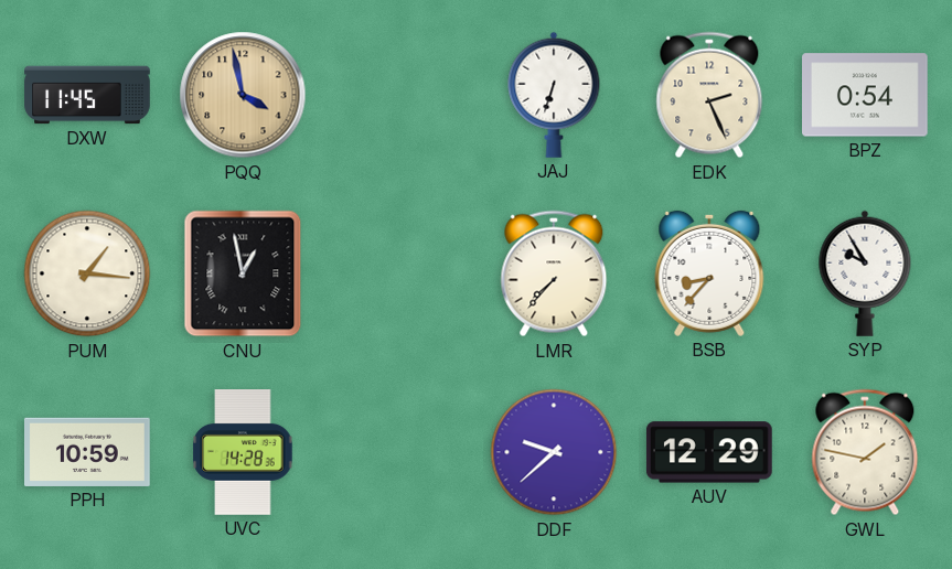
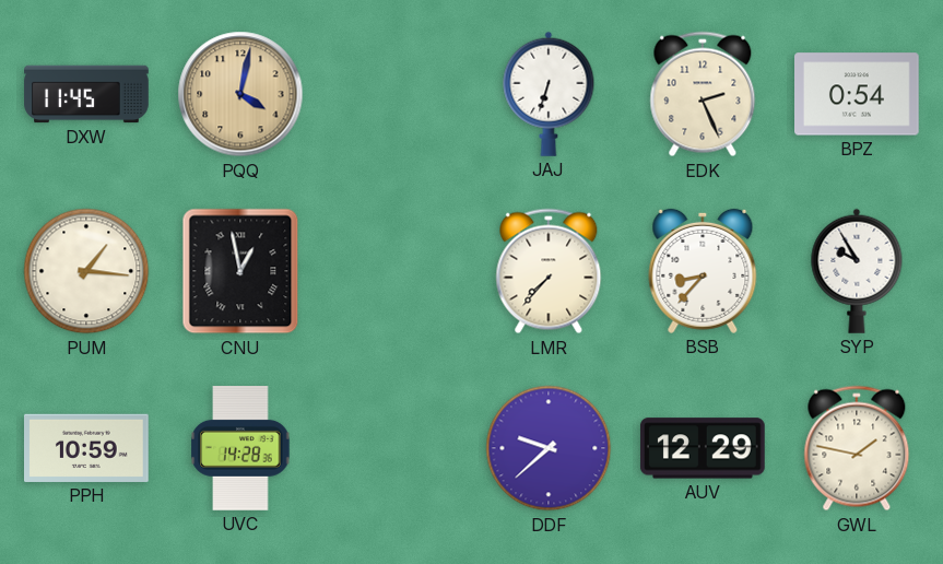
PQQ: 3:58 -> 4:02
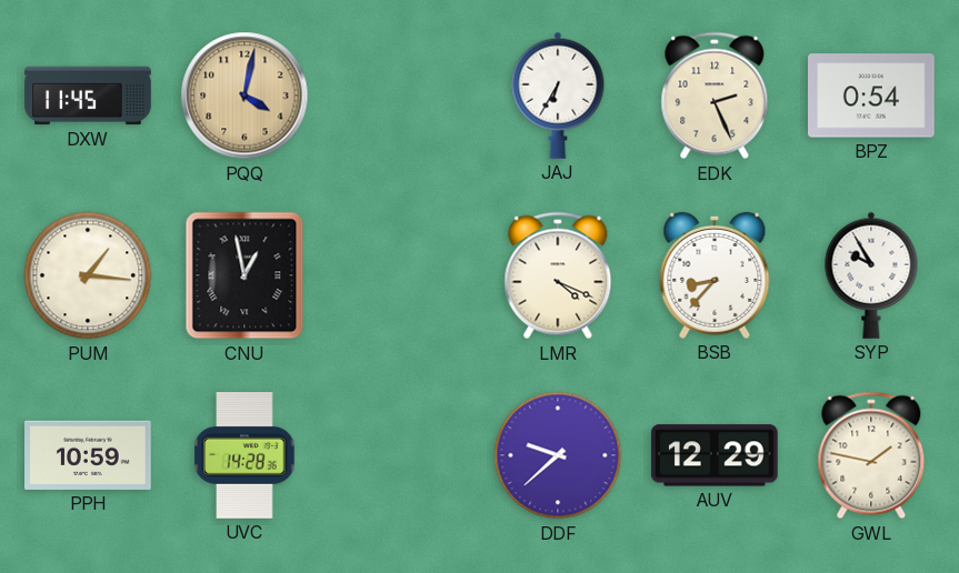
JAJ: 6:33 -> 6:35
LMR: 7:37 -> 4:19
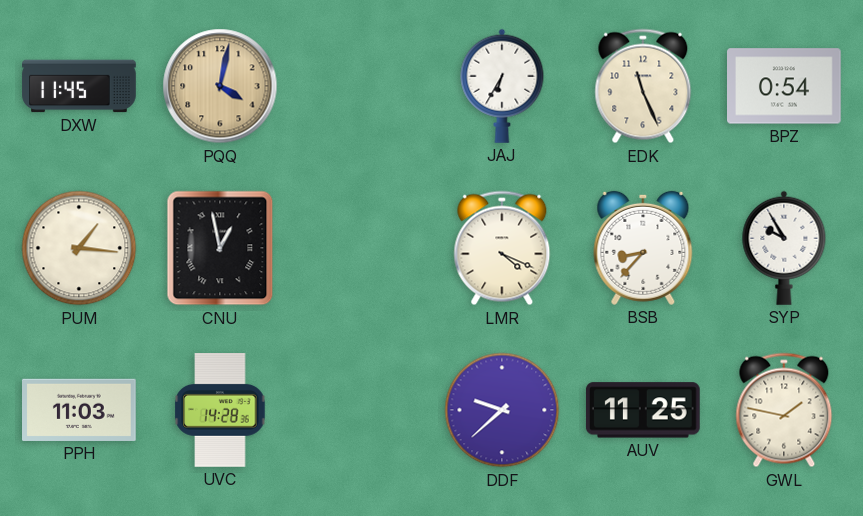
EDK: 2:26 -> 11:26
PPH: 10:59 -> 11:03
AUV: 12:29 -> 11:25
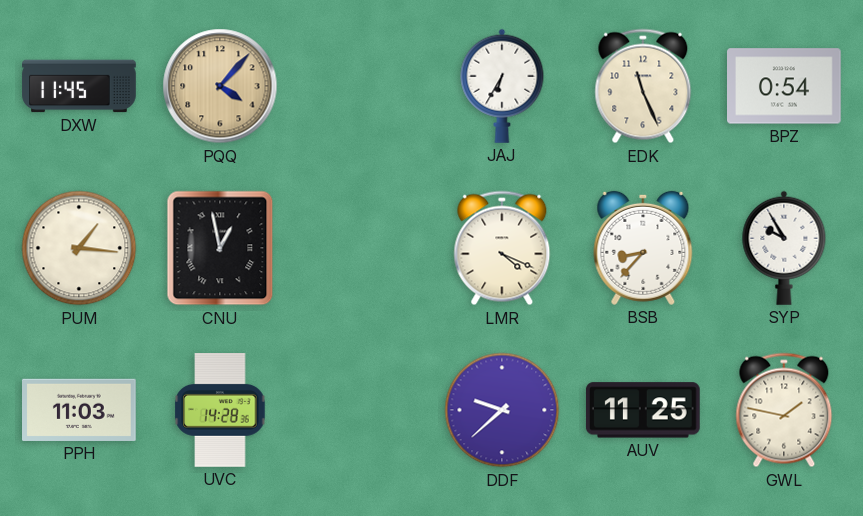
PQQ: 4:02 -> 4:07
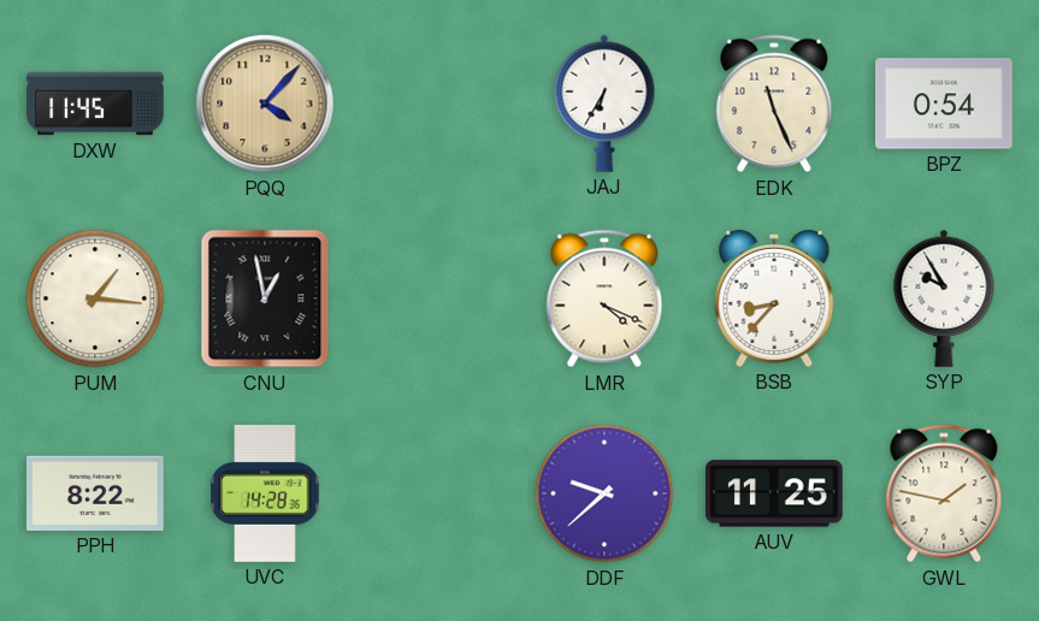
PPH: 11:03 -> 8:22
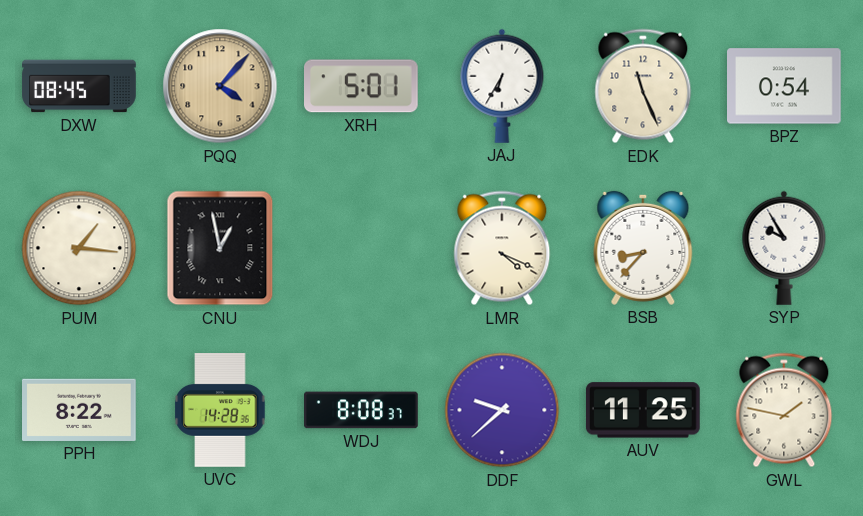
DXW: 11:45 -> 08:45
XRH: none -> 5:01
WDJ: none -> 8:08
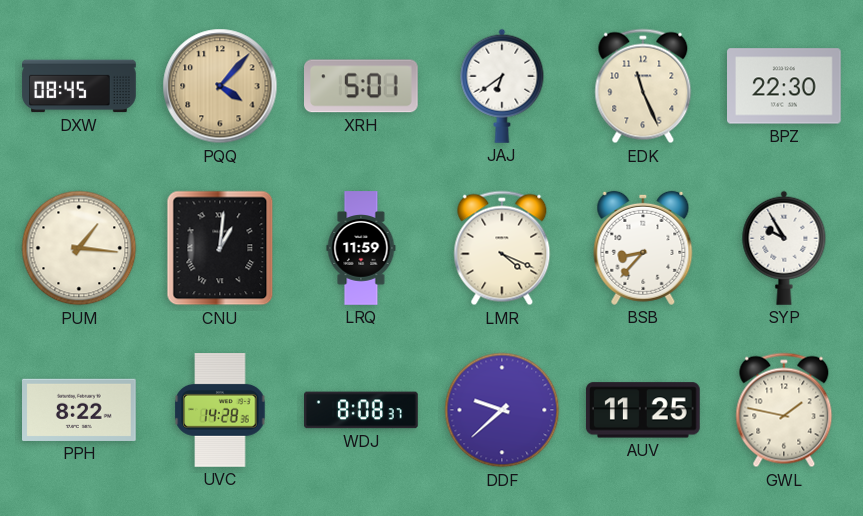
JAJ: 6:35 -> 6:39
BPZ: 0:54 -> 22:30
CNU: 12:58 -> 1:01
LRQ: none -> 11:59
